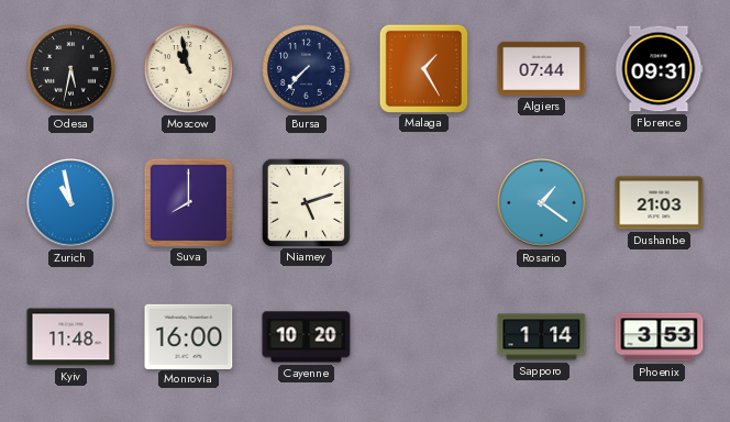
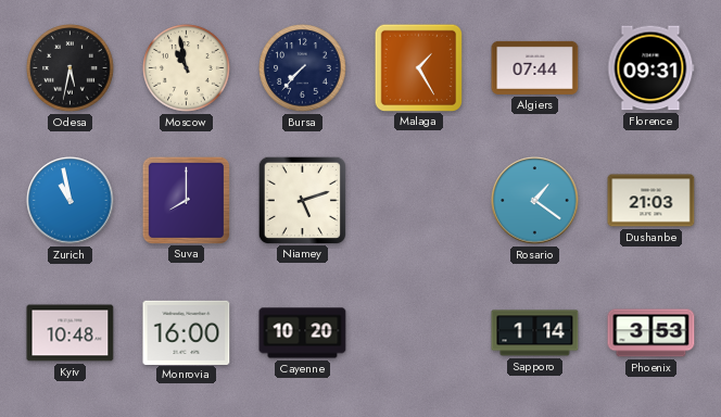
Kyiv: 11:48 -> 10:48
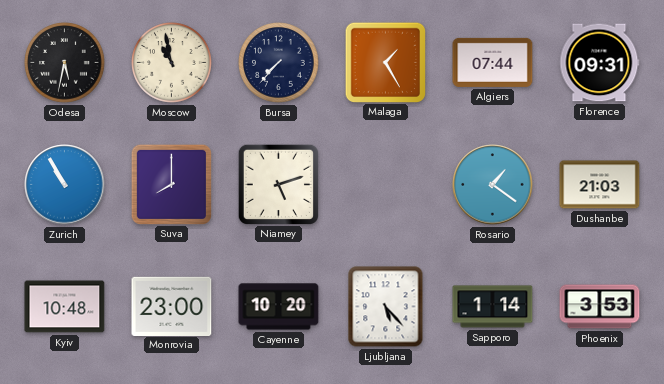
Zurich: 10:58 -> 10:55
Monrovia: 16:00 -> 23:00
Ljubljana: none -> 5:23
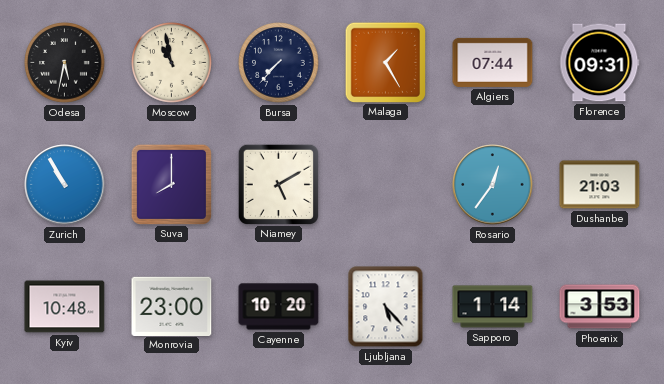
Niamey: 5:12 -> 5:10
Rosario: 1:21 -> 12:36
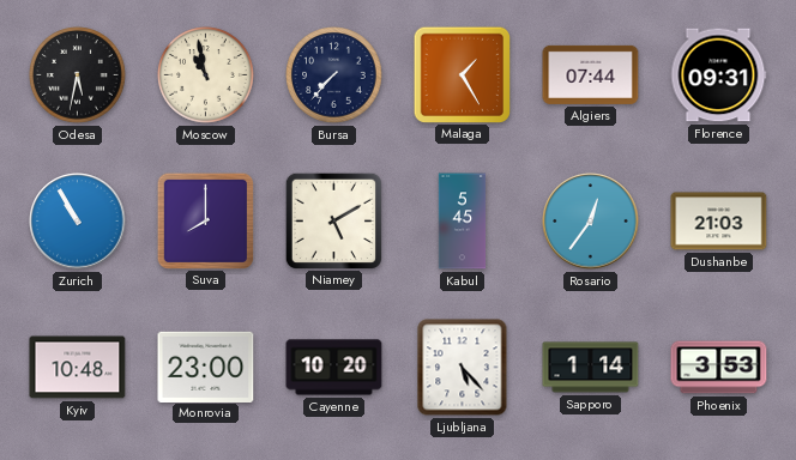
Kabul: none -> 5:45
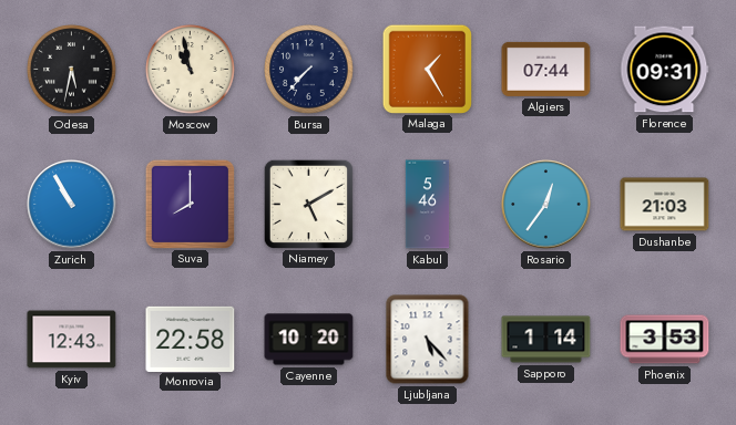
Kabul: 5:45 -> 5:46
Kyiv: 10:48 -> 12:43
Monrovia: 23:00 -> 22:58
